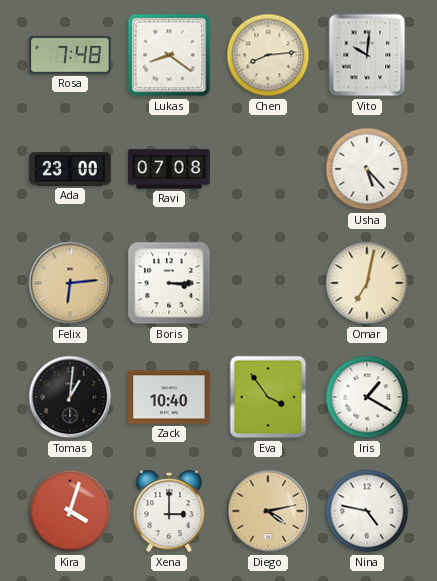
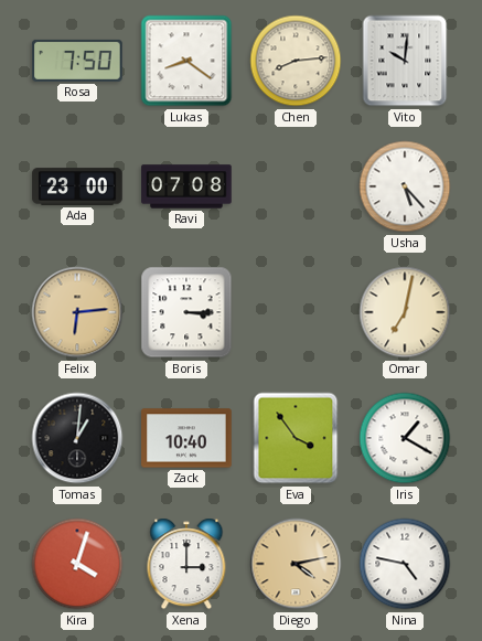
Rosa: 7:48 -> 7:50
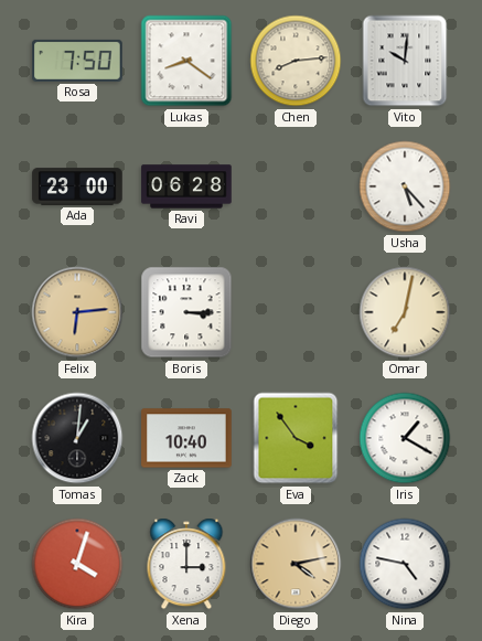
Ravi: 07:08 -> 06:28
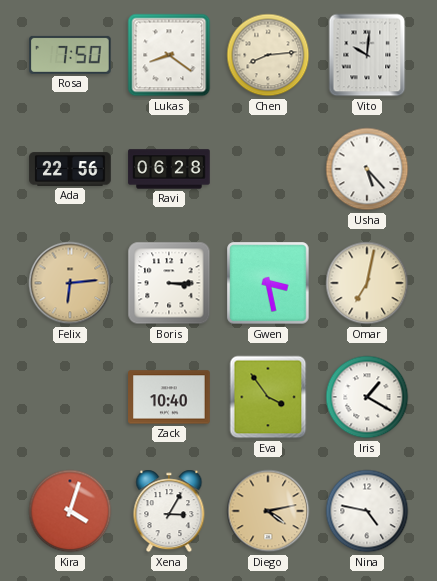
Ada: 23:00 -> 22:56
Gwen: none -> 3:28
Tomas: 1:01 -> none
Xena: 3:00 -> 3:05
